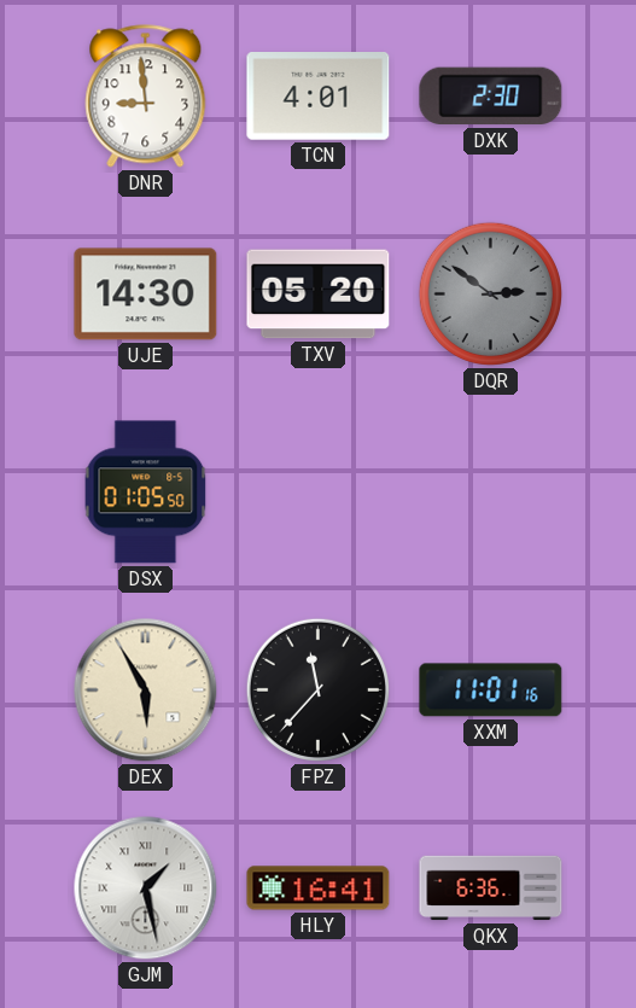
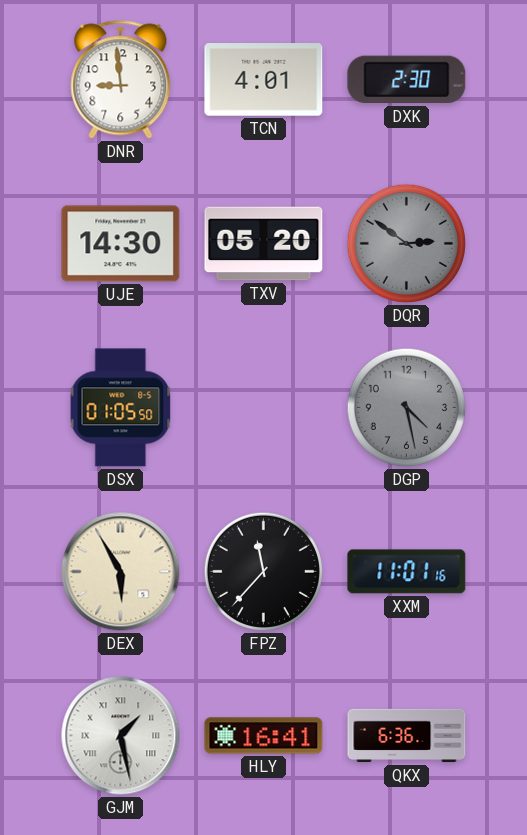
DGP: none -> 4:28
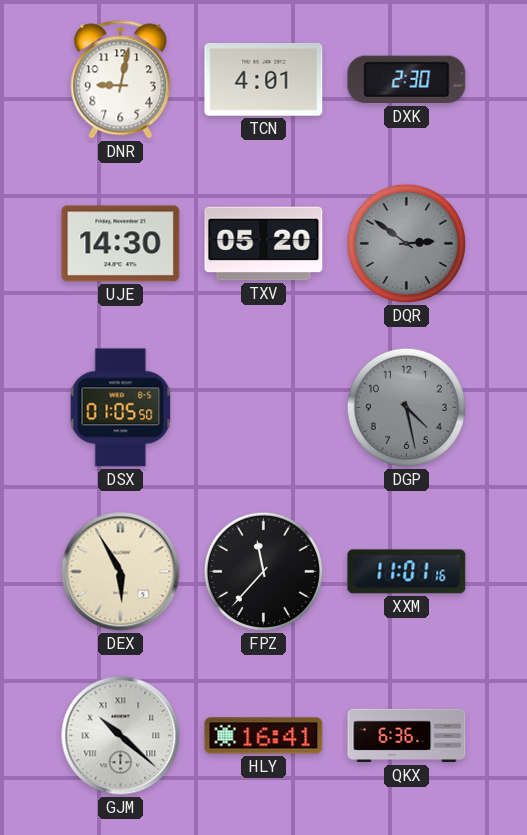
DNR: 8:59 -> 9:02
GJM: 1:28 -> 10:22
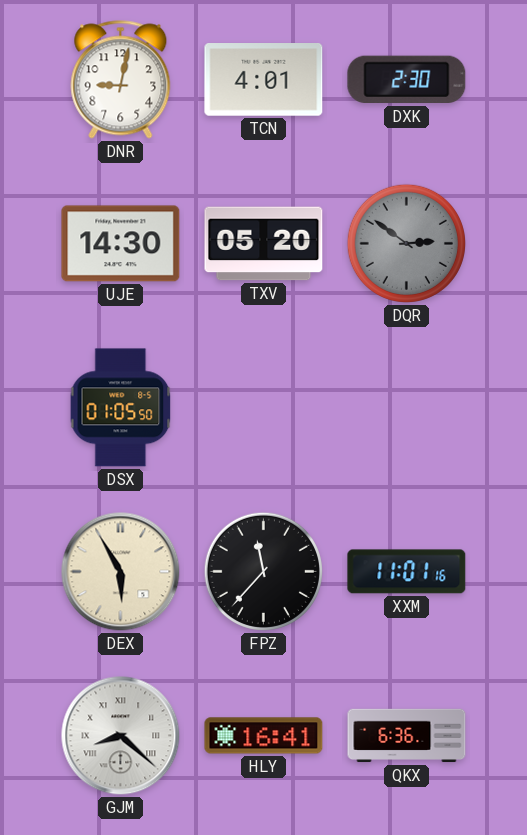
DGP: 4:28 -> none
GJM: 10:22 -> 8:22
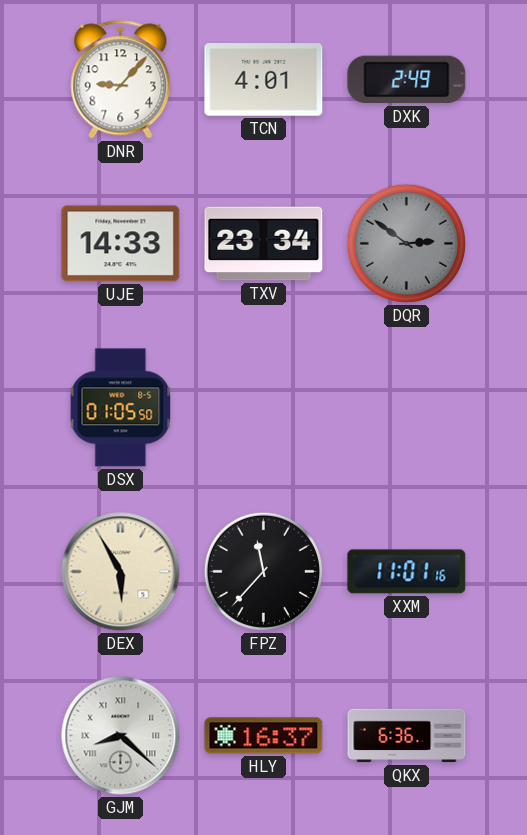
DNR: 9:02 -> 9:07
DXK: 2:30 -> 2:49
UJE: 14:30 -> 14:33
TXV: 05:20 -> 23:34
HLY: 16:41 -> 16:37
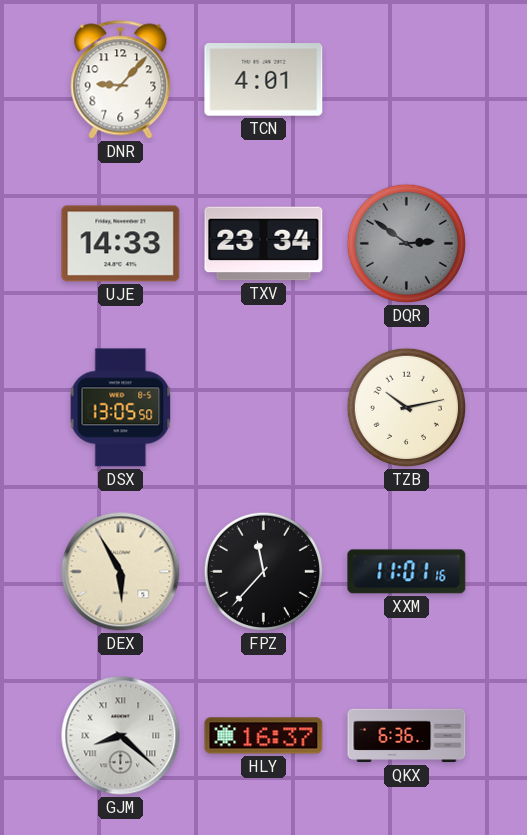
DXK: 2:49 -> none
DSX: 01:05 -> 13:05
TZB: none -> 10:13
